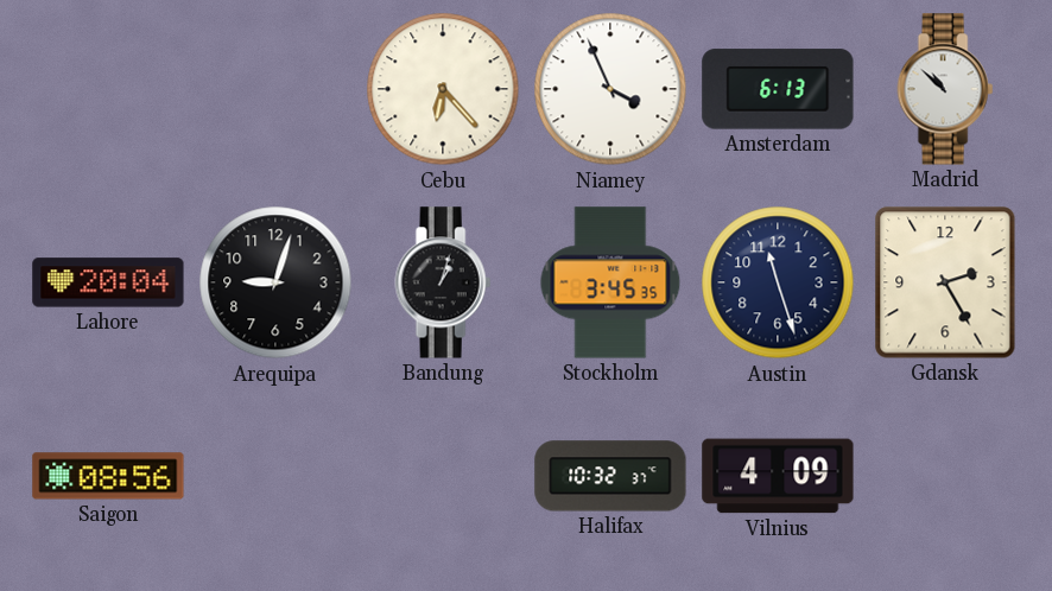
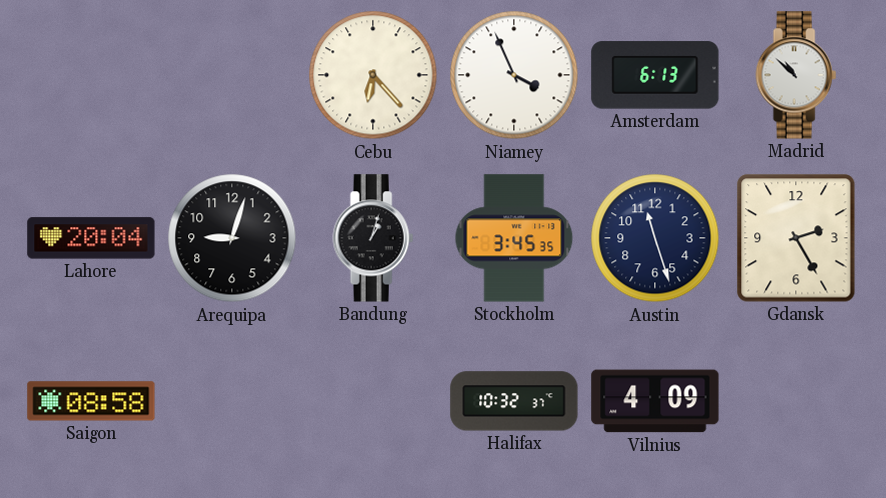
Saigon: 08:56 -> 08:58
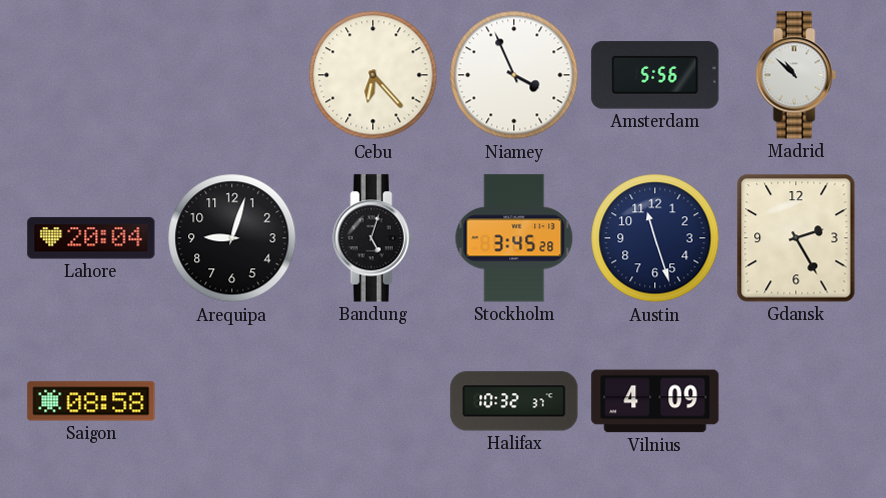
Amsterdam: 6:13 -> 5:56
Bandung: 1:03 -> 5:03
Stockholm: 3:45:35 -> 3:45:28
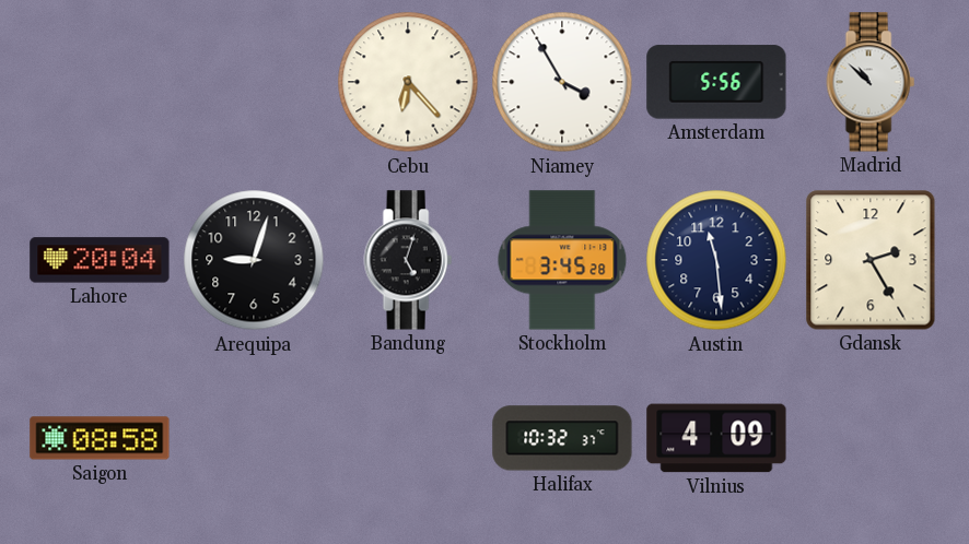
Niamey: 3:56 -> 3:55
Austin: 11:27 -> 11:29
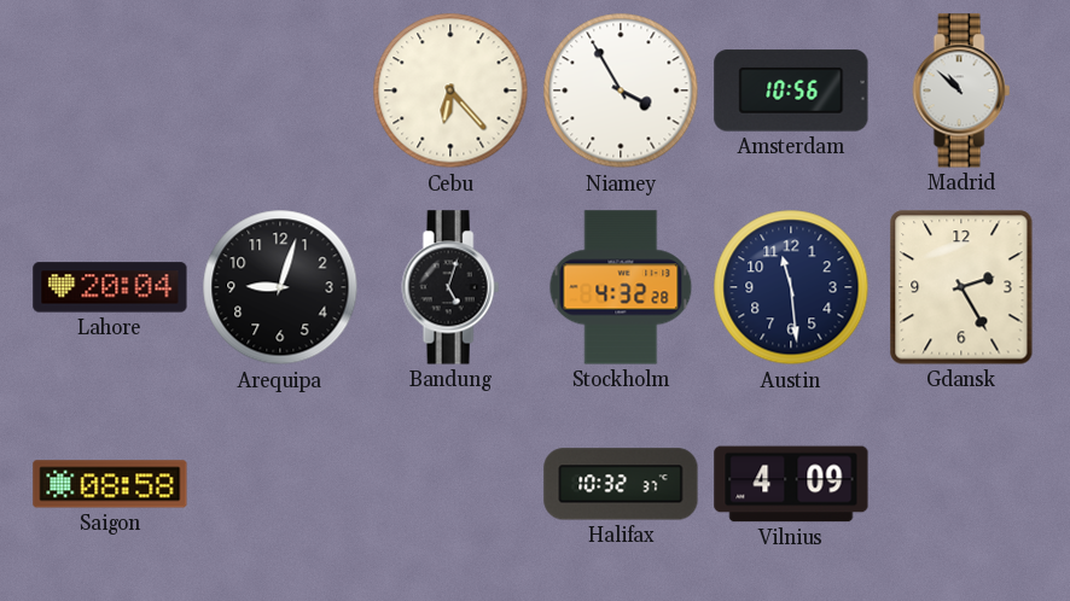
Amsterdam: 5:56 -> 10:56
Stockholm: 3:45 -> 4:32
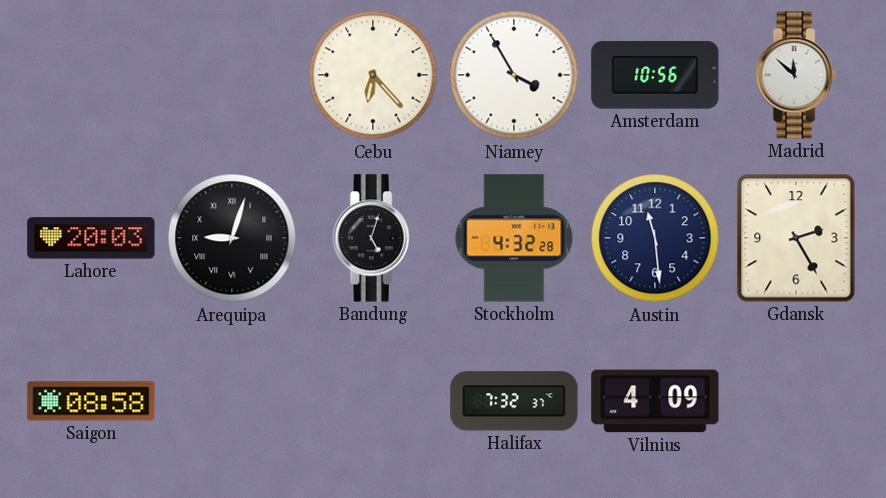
Madrid: 10:52 -> 11:52
Lahore: 20:04 -> 20:03
Arequipa numerals: Arabic -> Roman
Halifax: 10:32 -> 7:32
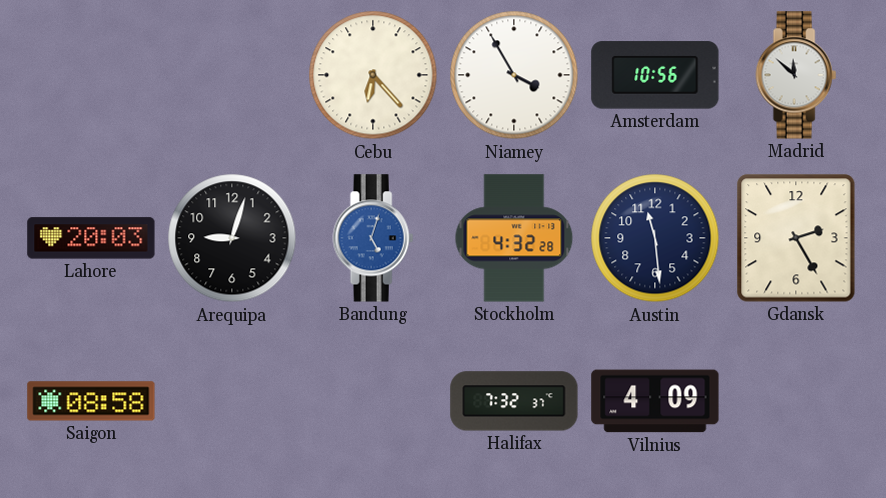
Arequipa numerals: Roman -> Arabic
Bandung dial: black -> blue
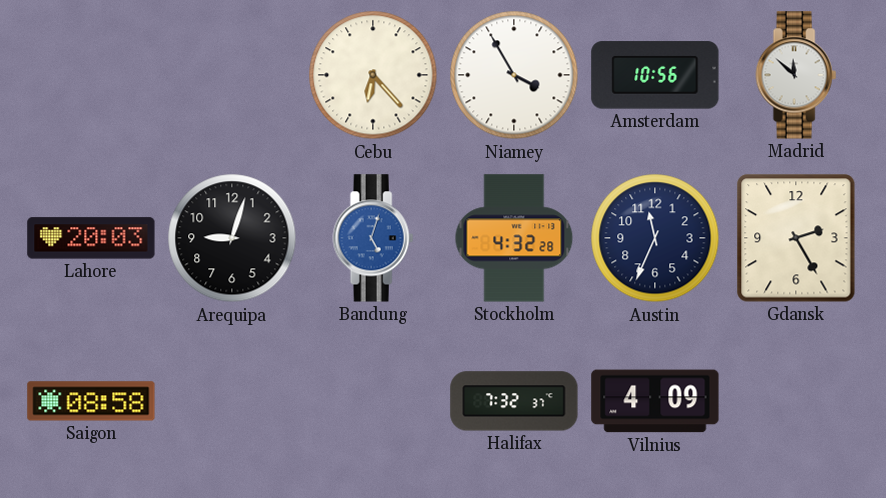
Austin: 11:29 -> 11:34
